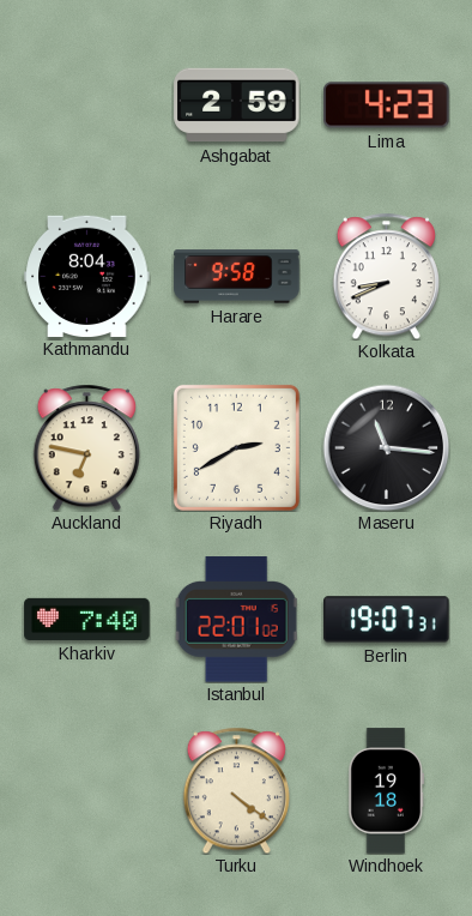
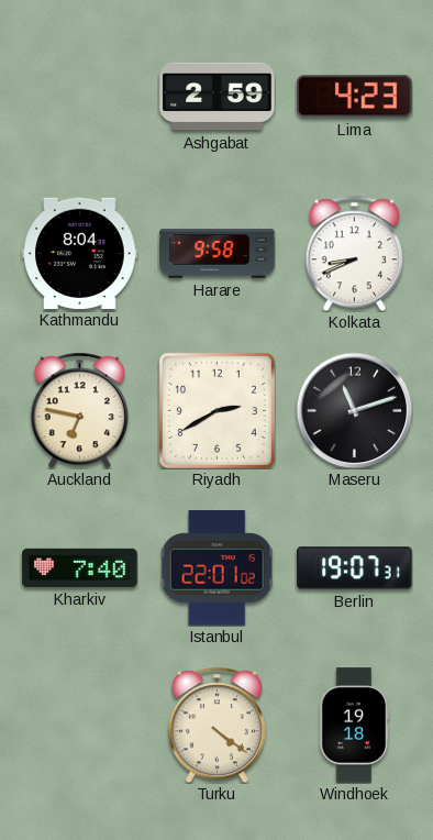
Maseru: 11:16 -> 11:12
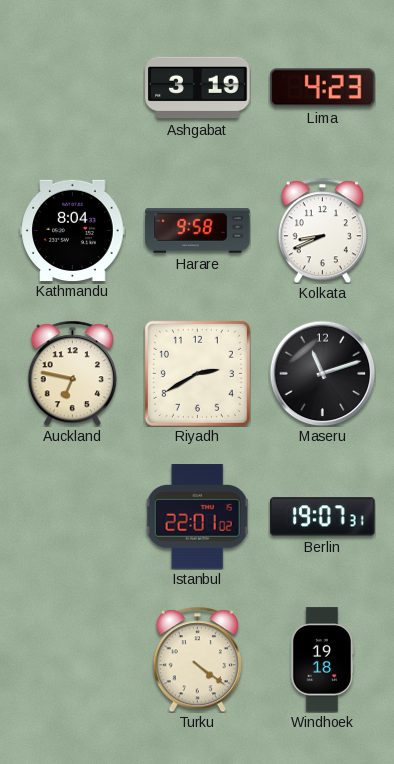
Ashgabat: 2:59 -> 3:19
Kharkiv: 7:40 -> none
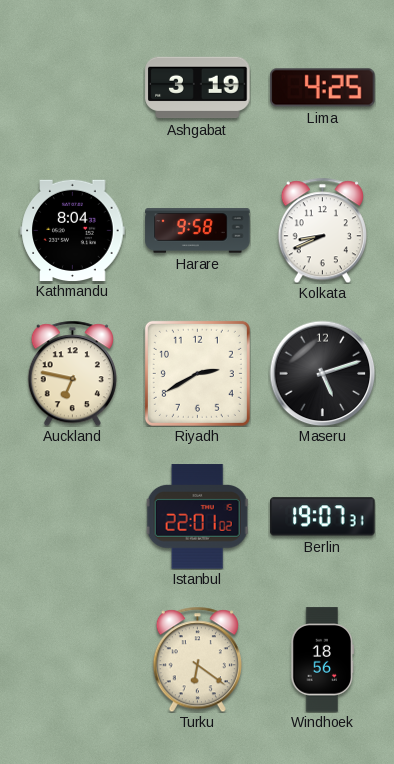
Lima: 4:23 -> 4:25
Maseru: 11:12 -> 5:12
Turku: 4:21 -> 6:21
Windhoek: 19:18 -> 18:56
